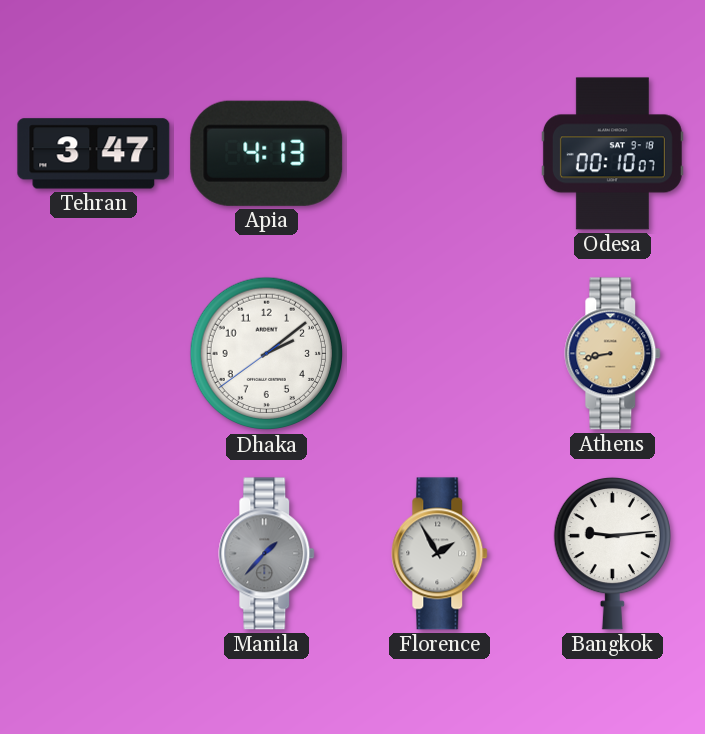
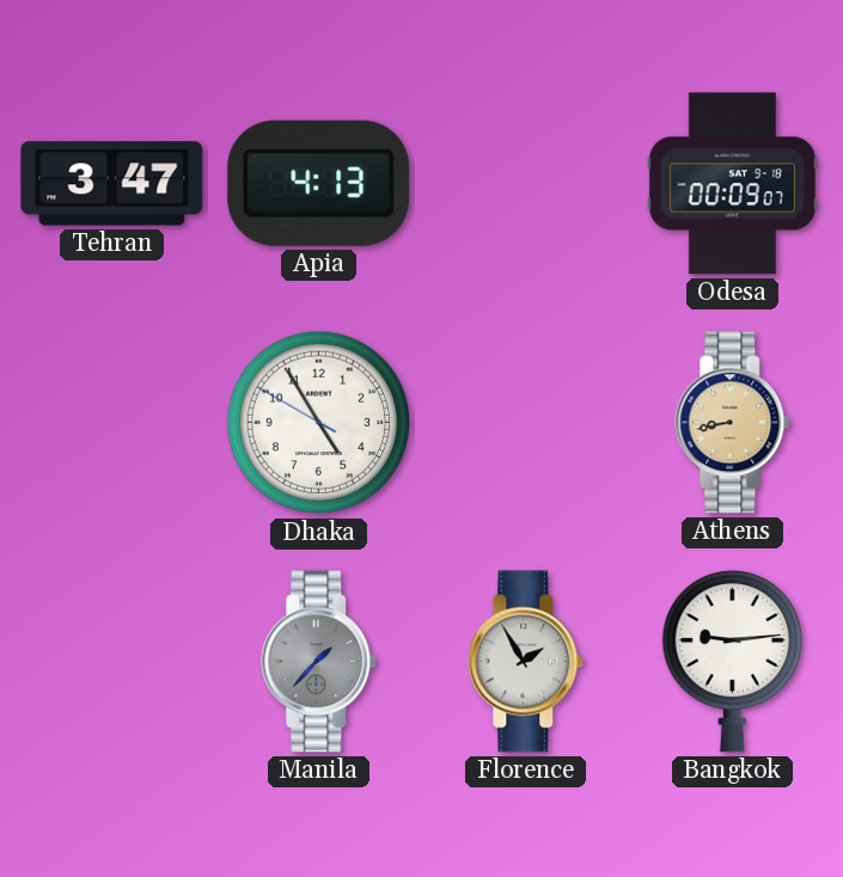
Odesa: 00:10 -> 00:09
Dhaka: 2:08 -> 4:54
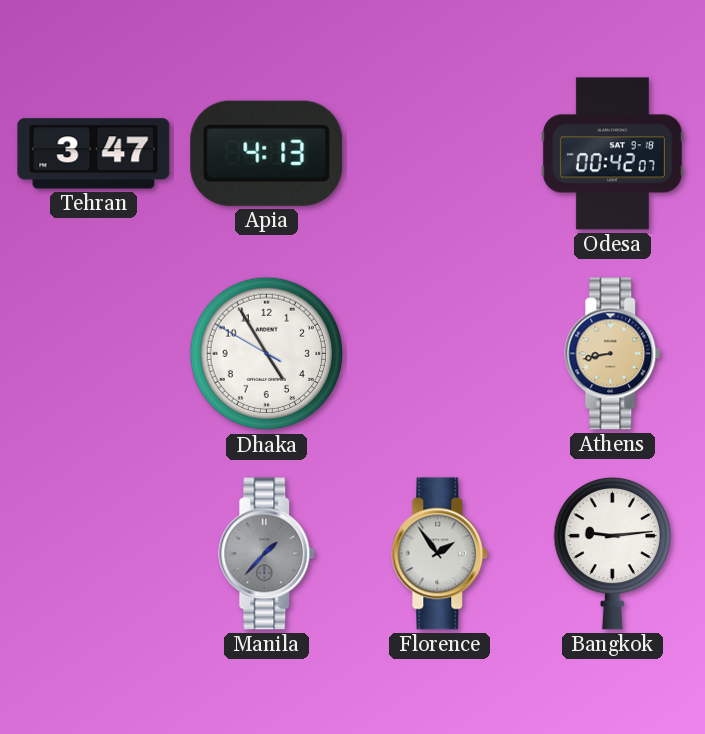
Odesa: 00:09 -> 00:42
Florence: 1:55 -> 1:54
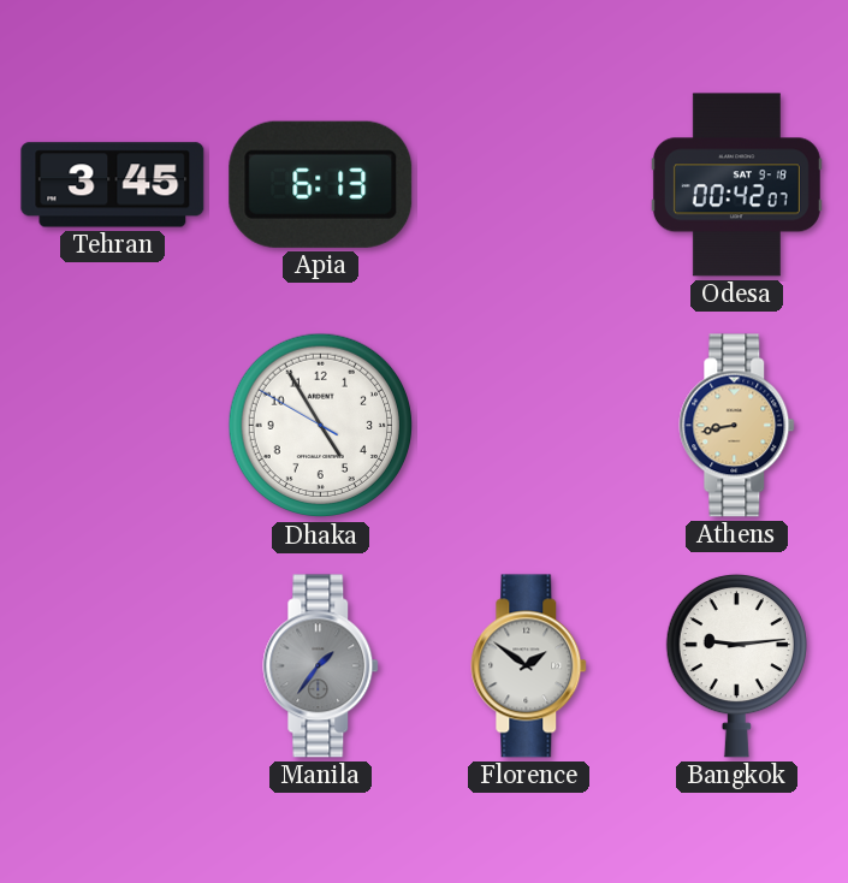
Tehran: 3:47 -> 3:45
Apia: 4:13 -> 6:13
Manila: 1:37 -> 1:36
Florence: 1:54 -> 1:51
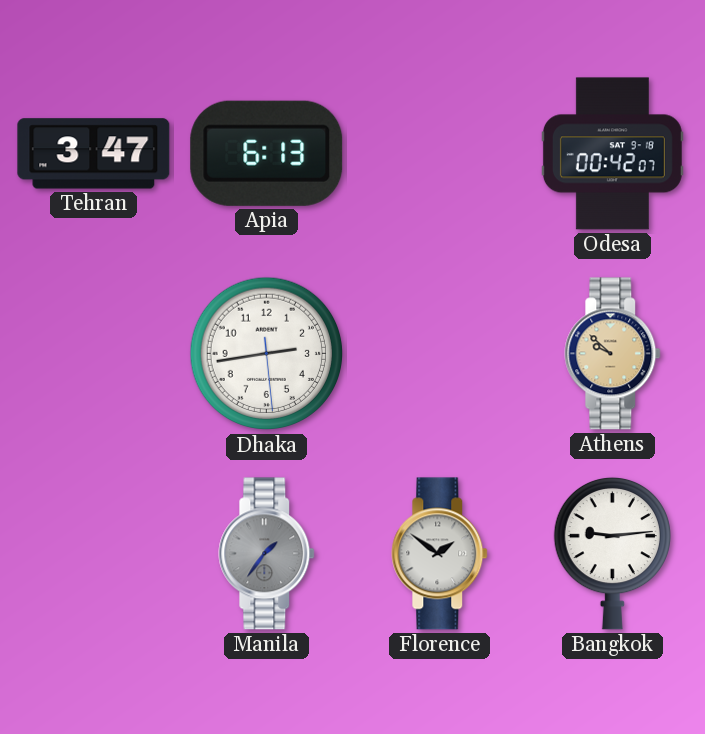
Tehran: 3:45 -> 3:47
Dhaka: 4:54 -> 2:43
Athens: 8:43 -> 9:52
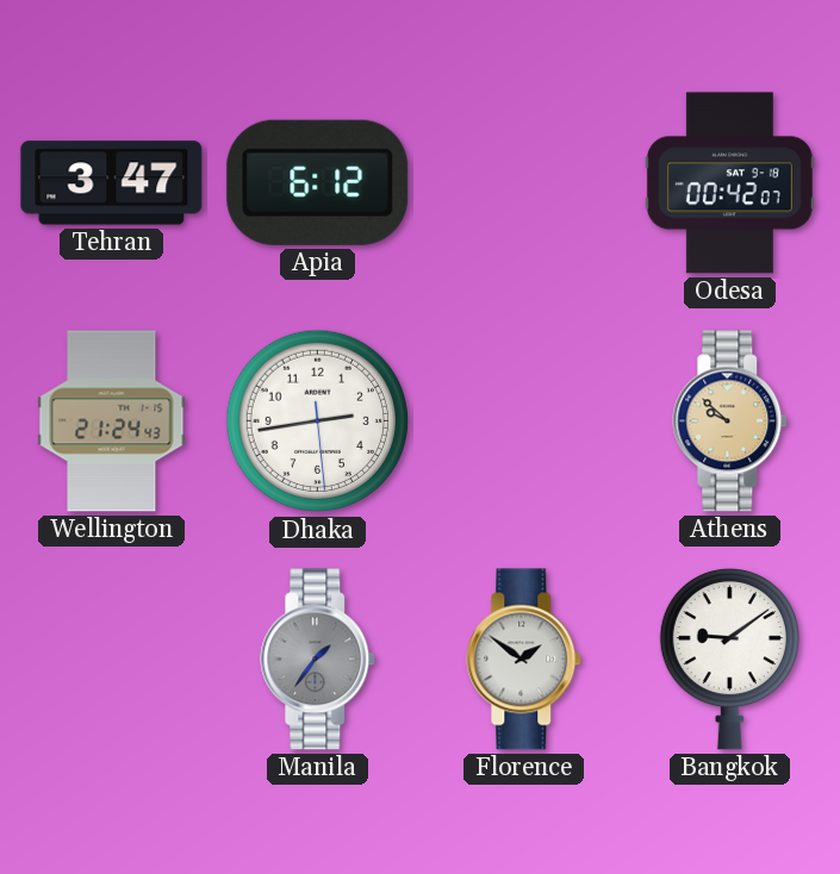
Apia: 6:13 -> 6:12
Wellington: none -> 21:24
Bangkok: 9:14 -> 9:09
